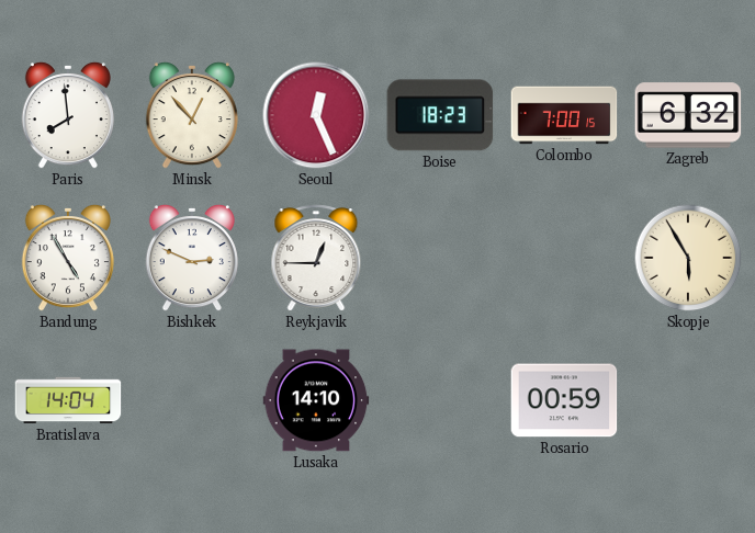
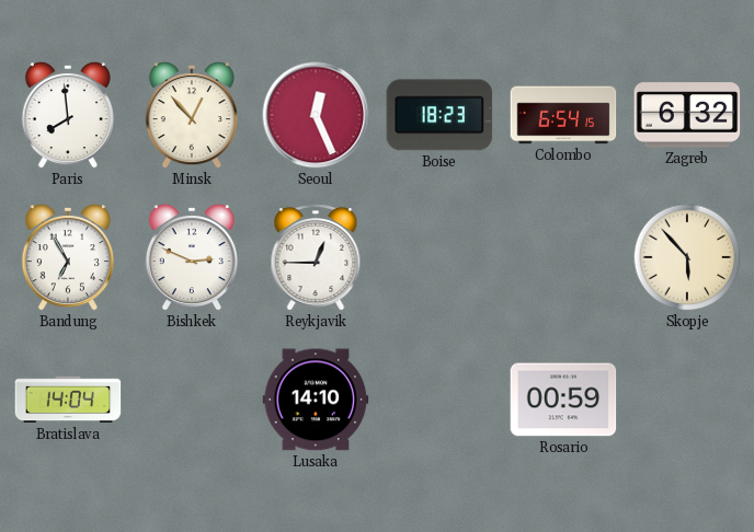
Colombo: 7:00 -> 6:54
Bandung: 4:55 -> 6:55
Skopje: 5:55 -> 5:53
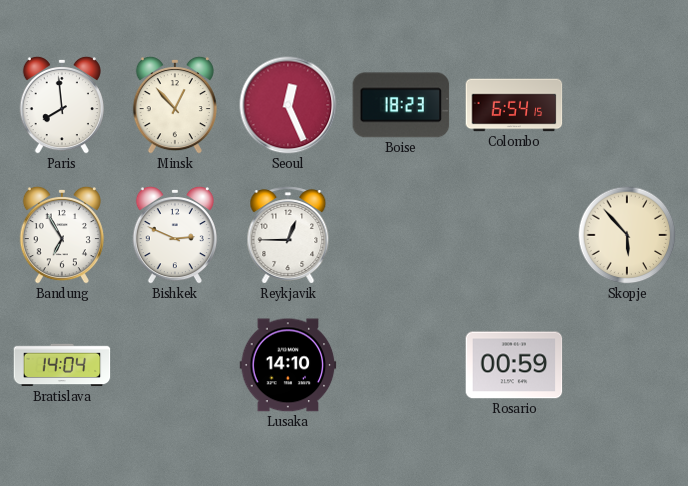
Zagreb: 6:32 -> none
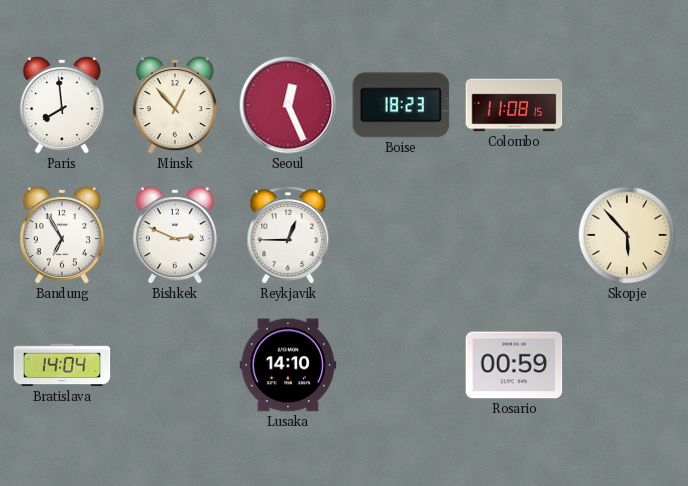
Colombo: 6:54 -> 11:08
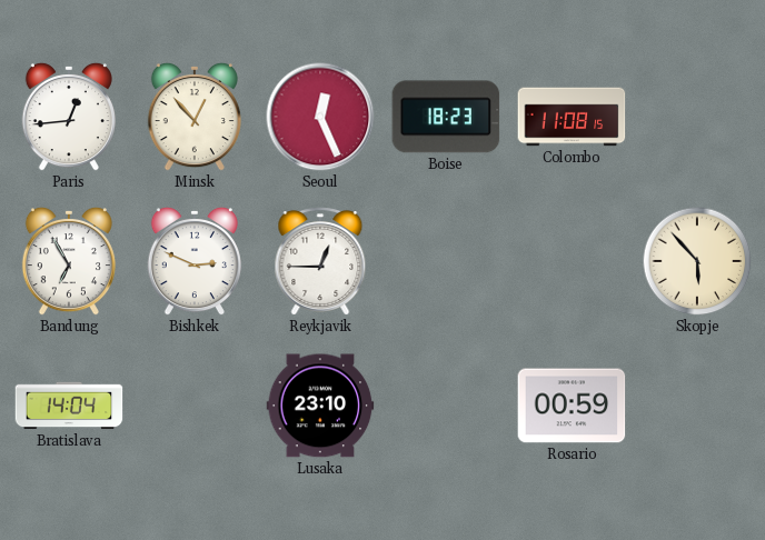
Paris: 7:59 -> 12:44
Lusaka: 14:10 -> 23:10
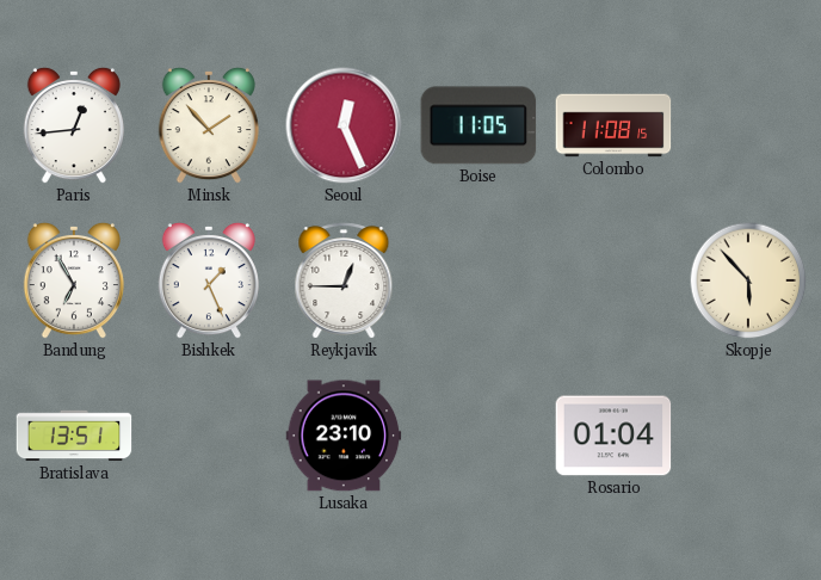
Minsk: 12:53 -> 1:53
Boise: 18:23 -> 11:05
Bishkek: 2:49 -> 1:26
Bratislava: 14:04 -> 13:51
Rosario: 00:59 -> 01:04
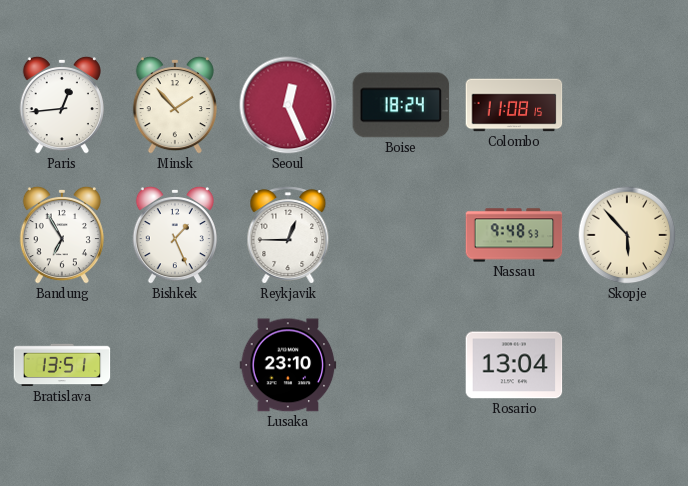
Boise: 11:05 -> 18:24
Nassau: none -> 9:48
Rosario: 01:04 -> 13:04
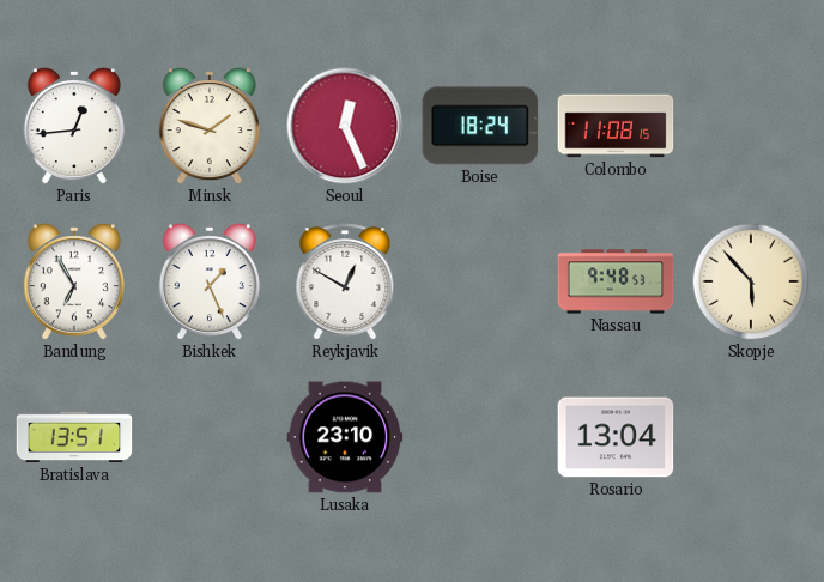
Minsk: 1:53 -> 1:48
Reykjavik: 12:45 -> 12:50
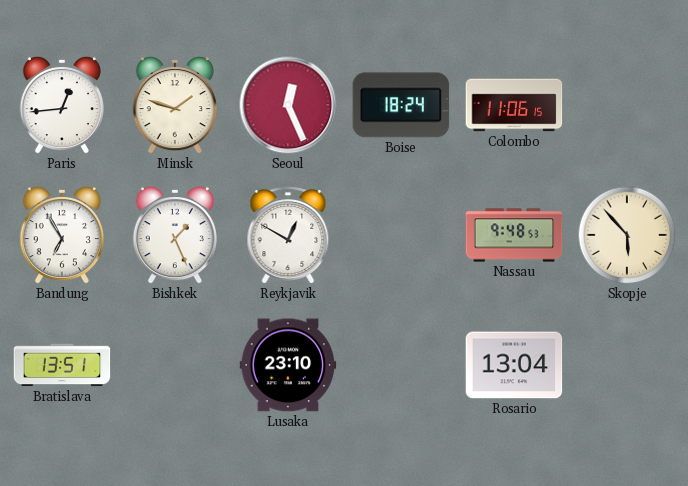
Colombo: 11:08 -> 11:06
